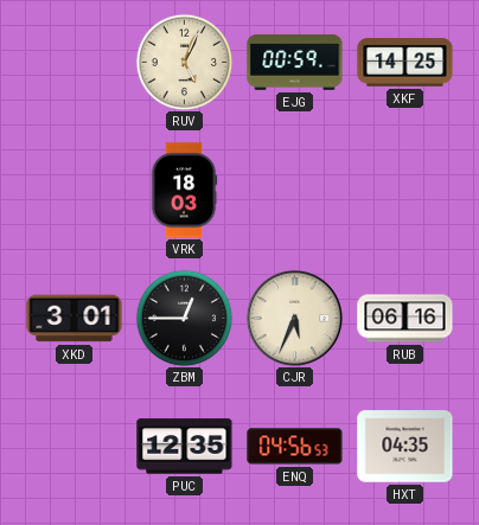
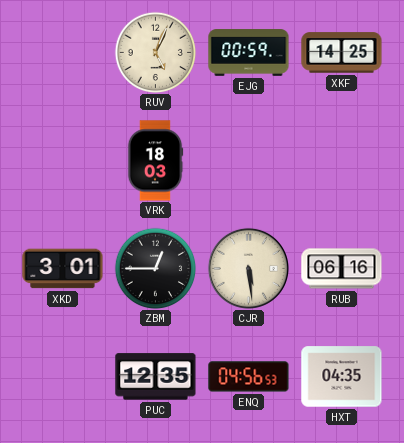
CJR: 5:34 -> 5:29
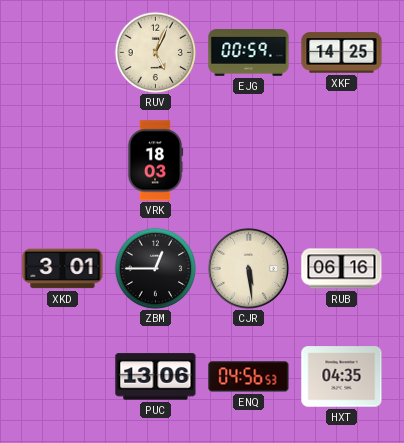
PUC: 12:35 -> 13:06
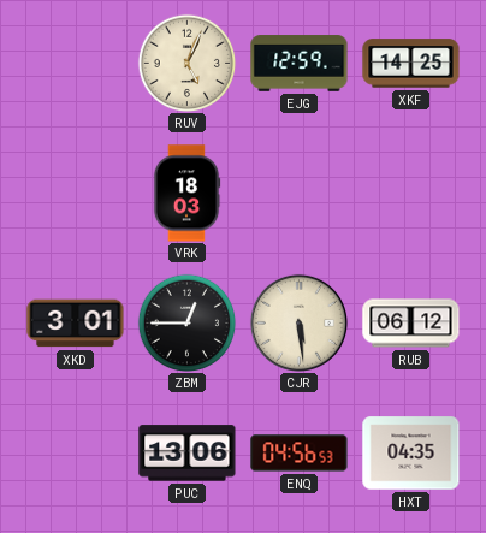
EJG: 00:59 -> 12:59
RUB: 06:16 -> 06:12
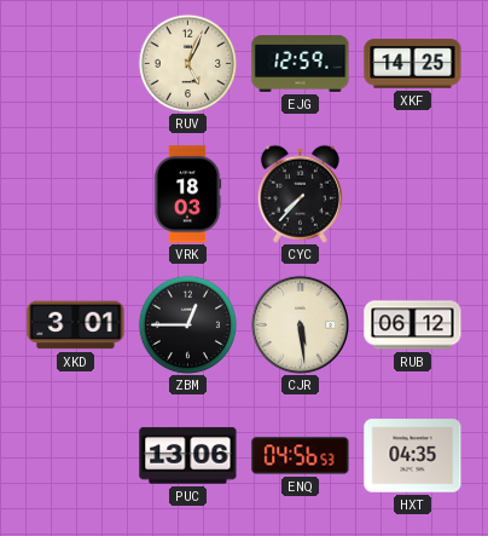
CYC: none -> 7:37
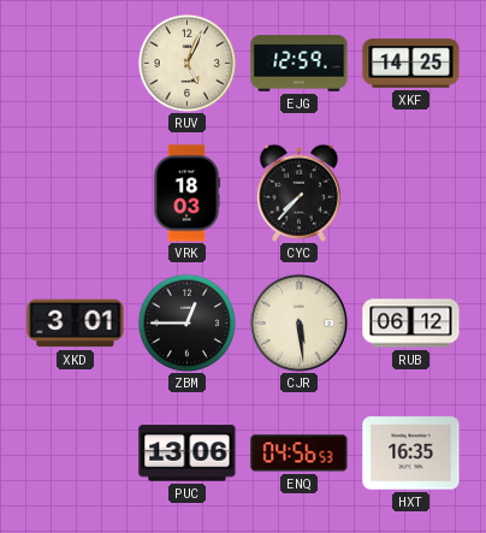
HXT: 04:35 -> 16:35
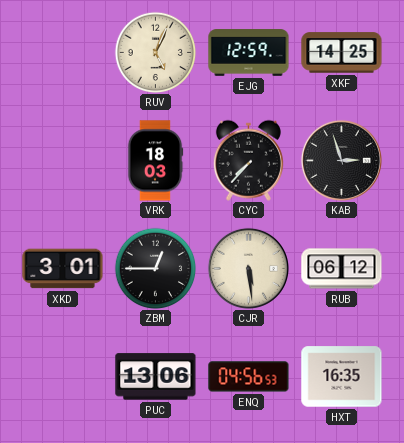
KAB: none -> 2:57
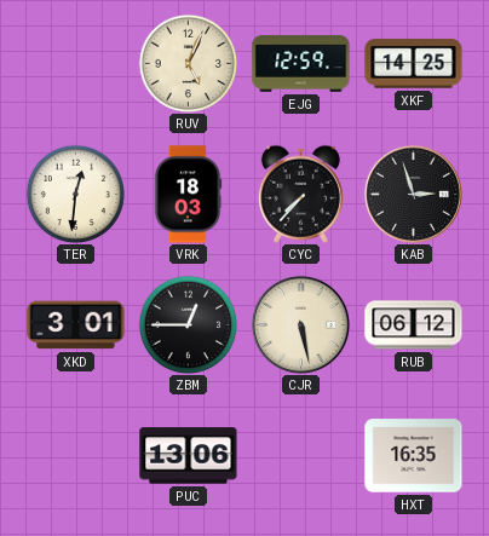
TER: none -> 12:31
CJR: 5:29 -> 5:28
ENQ: 04:56 -> none
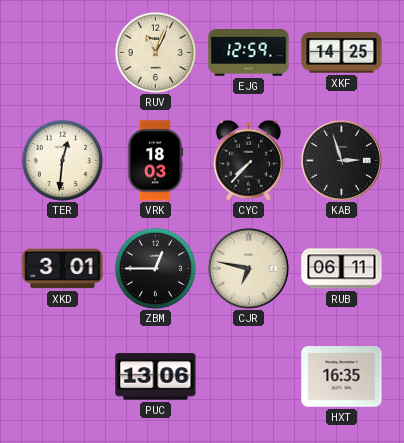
RUV: 5:04 -> 11:04
CJR: 5:28 -> 6:47
RUB: 06:12 -> 06:11
